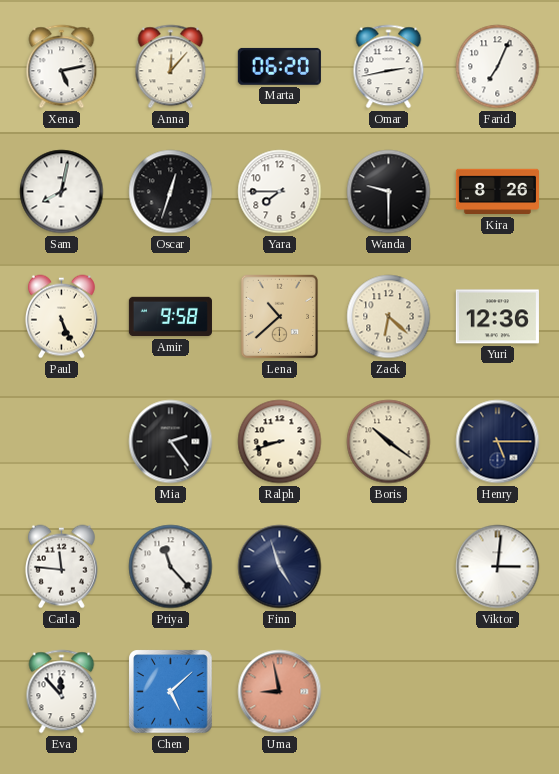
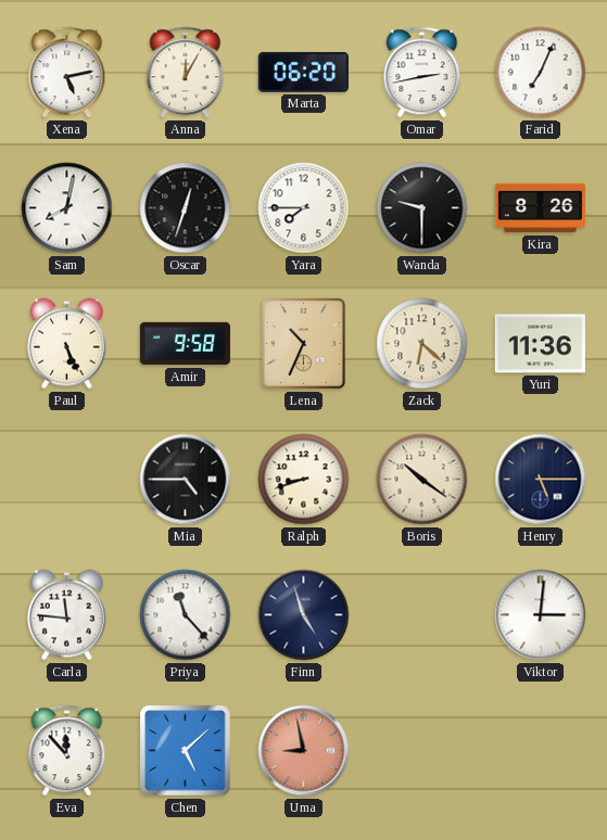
Anna: 12:07 -> 12:05
Lena: 10:38 -> 10:34
Yuri: 12:36 -> 11:36
Mia: 2:24 -> 4:45
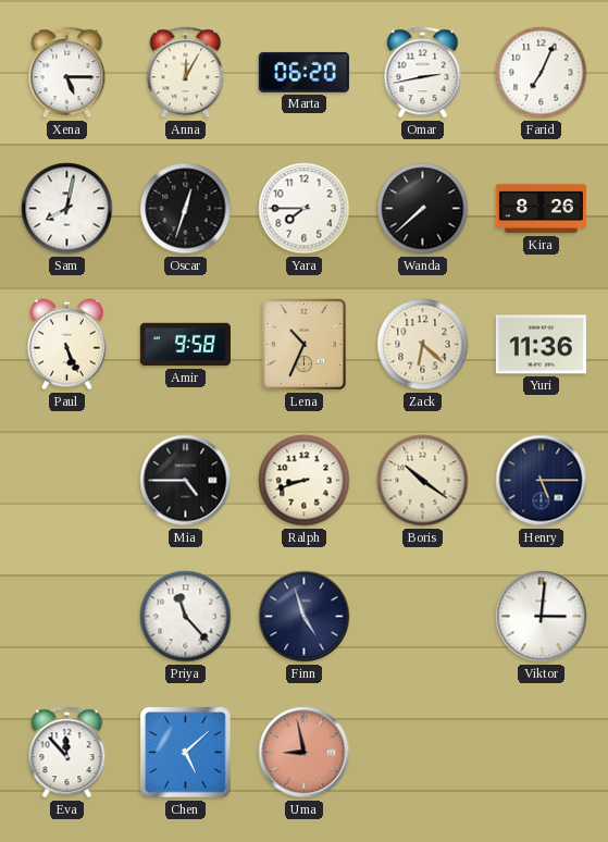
Xena: 5:13 -> 5:15
Wanda: 9:30 -> 7:38
Carla: 11:46 -> none
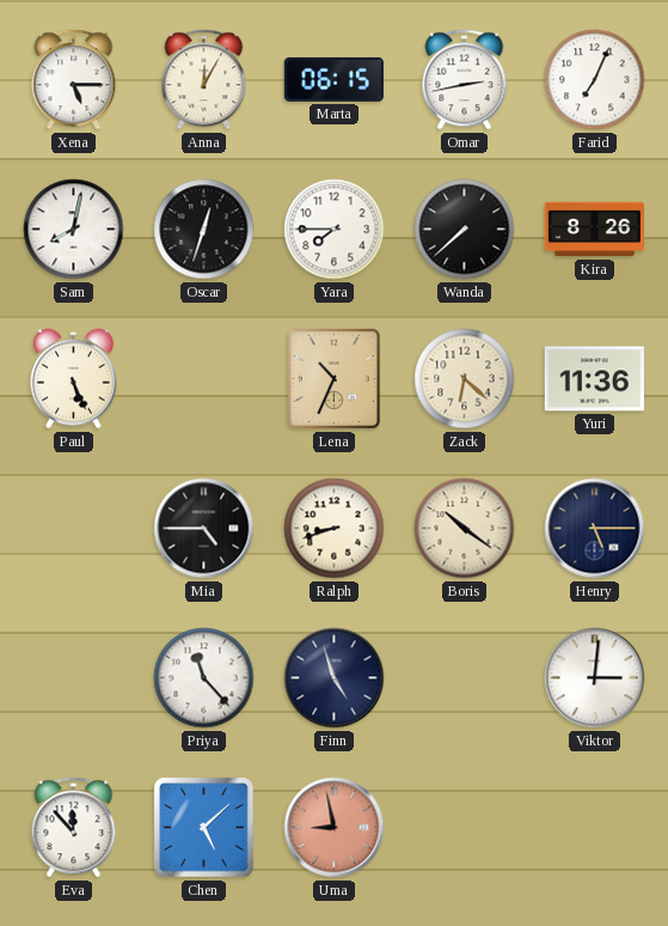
Marta: 06:20 -> 06:15
Amir: 9:58 -> none
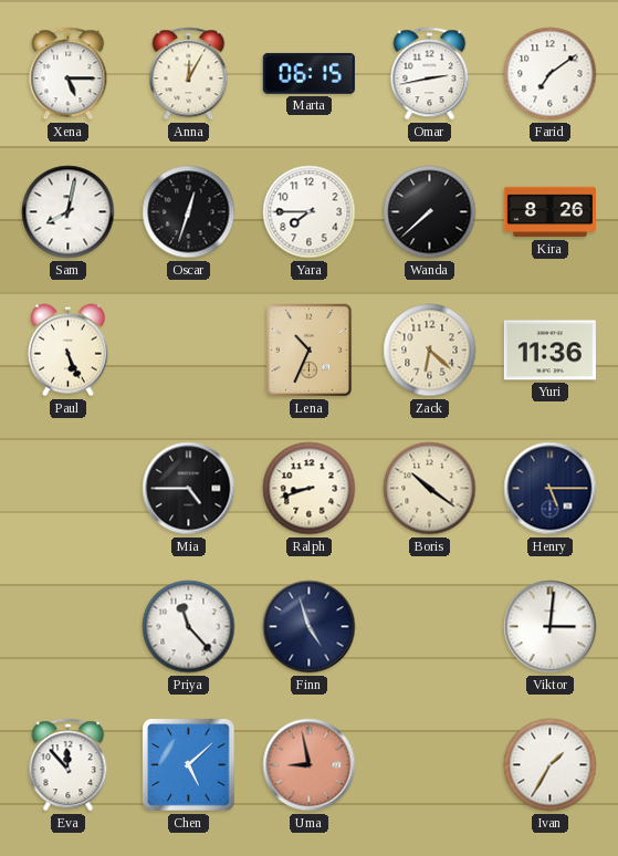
Farid: 7:04 -> 7:09
Ivan: none -> 1:35
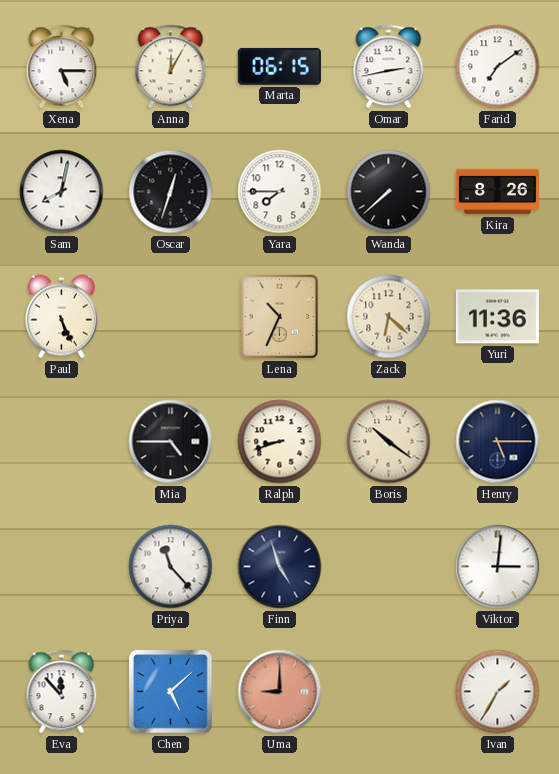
Uma: 8:58 -> 9:00
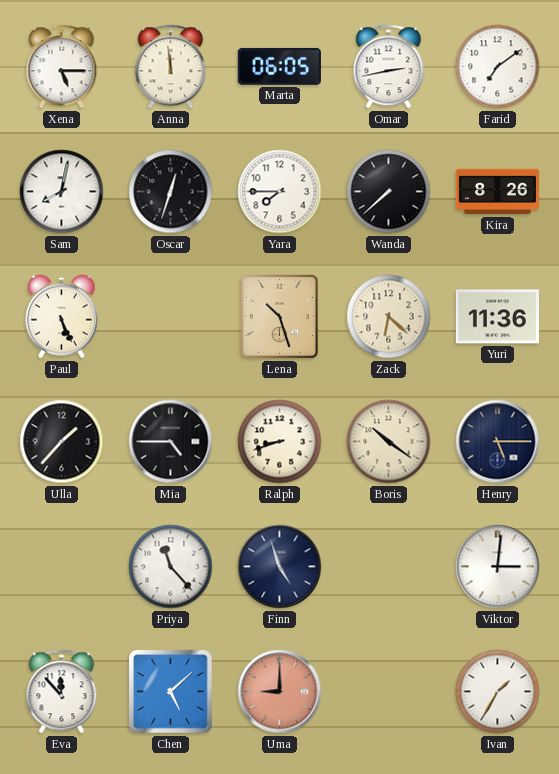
Anna: 12:05 -> 11:59
Marta: 06:15 -> 06:05
Lena: 10:34 -> 10:27
Ulla: none -> 1:37
